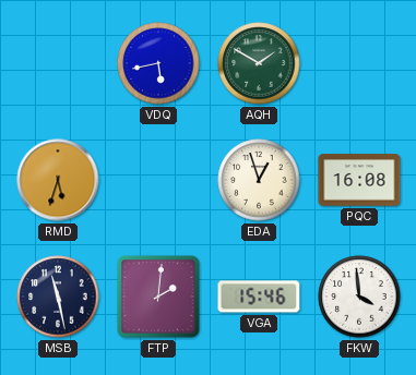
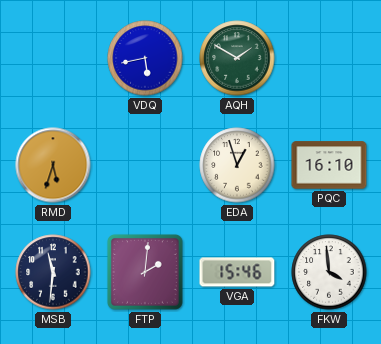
PQC: 16:08 -> 16:10
MSB: 11:28 -> 11:31
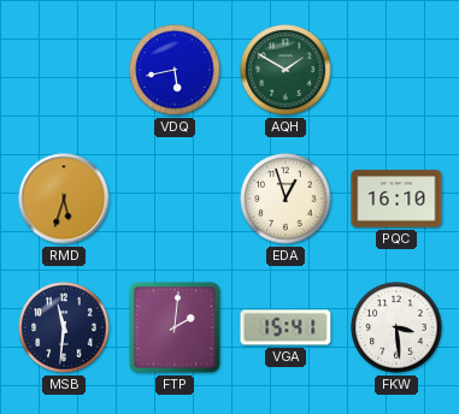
VGA: 15:46 -> 15:41
FKW: 3:59 -> 3:29
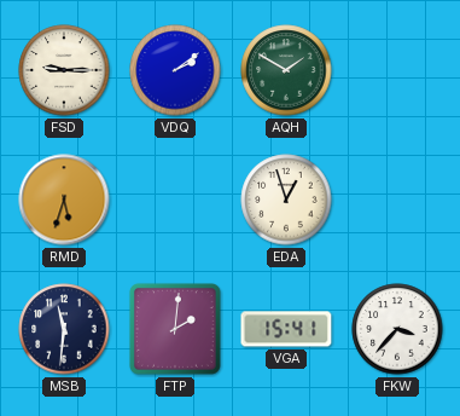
FSD: none -> 9:15
VDQ: 5:43 -> 2:09
PQC: 16:10 -> none
FKW: 3:29 -> 3:37
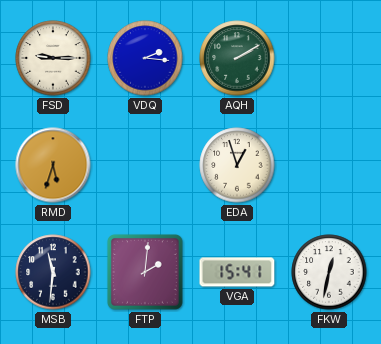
VDQ: 2:09 -> 2:16
AQH: 1:50 -> 2:10
FKW: 3:37 -> 12:32
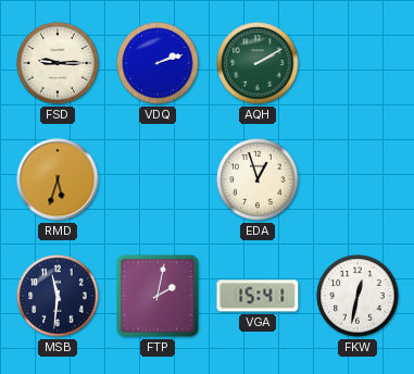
VDQ: 2:16 -> 2:12
FTP: 2:01 -> 2:02
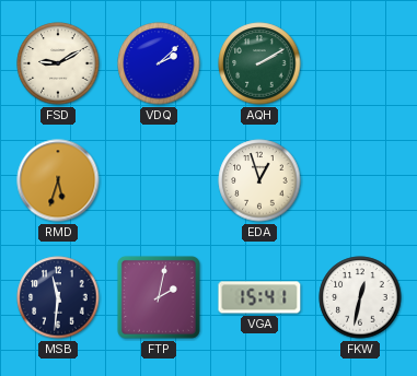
FSD: 9:15 -> 9:10
VDQ: 2:12 -> 2:08
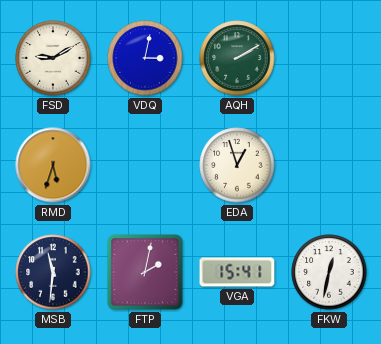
VDQ: 2:08 -> 3:02
